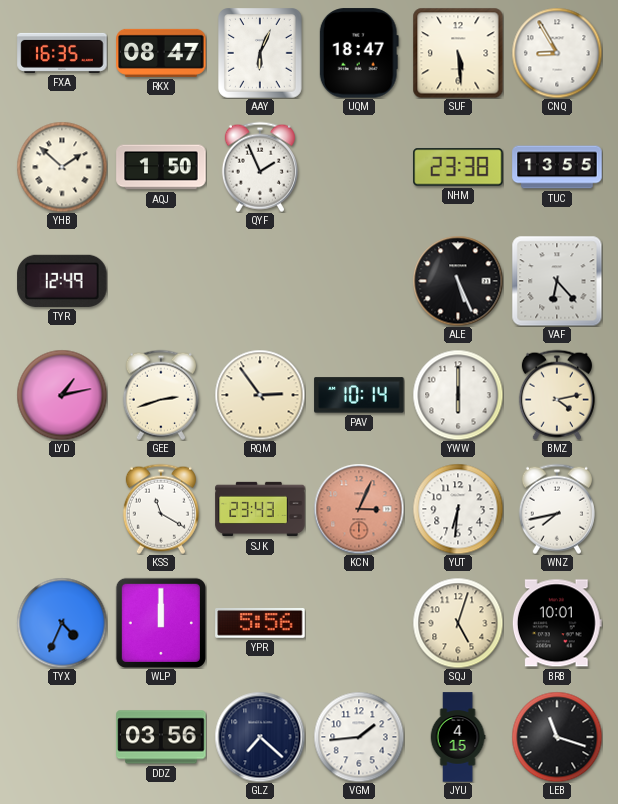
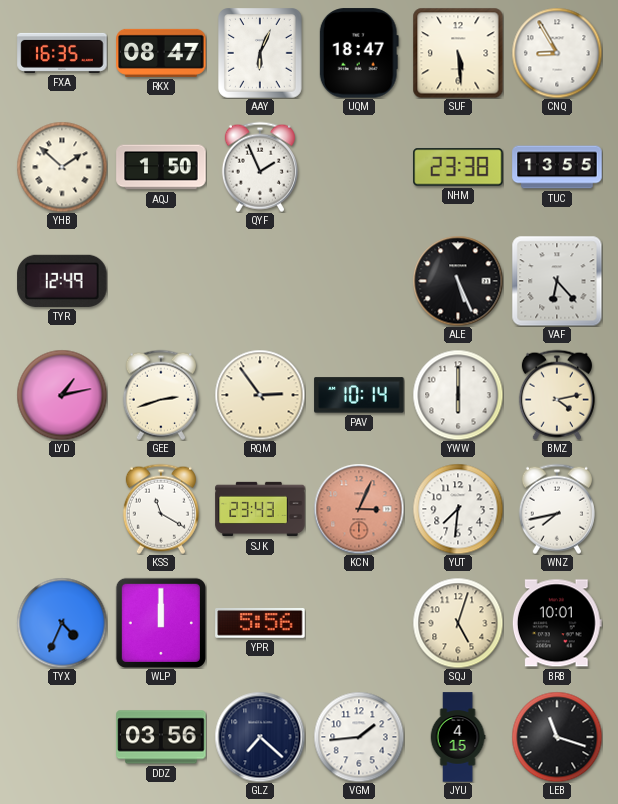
YUT: 6:31 -> 7:31
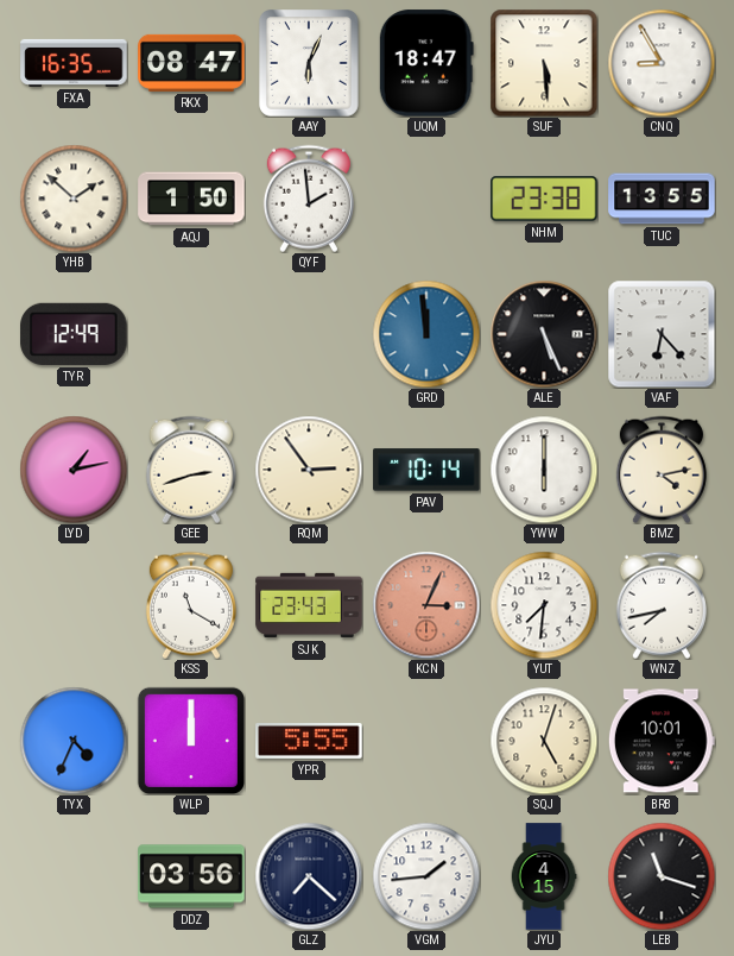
QYF: 1:56 -> 1:59
GRD: none -> 11:59
YPR: 5:56 -> 5:55
